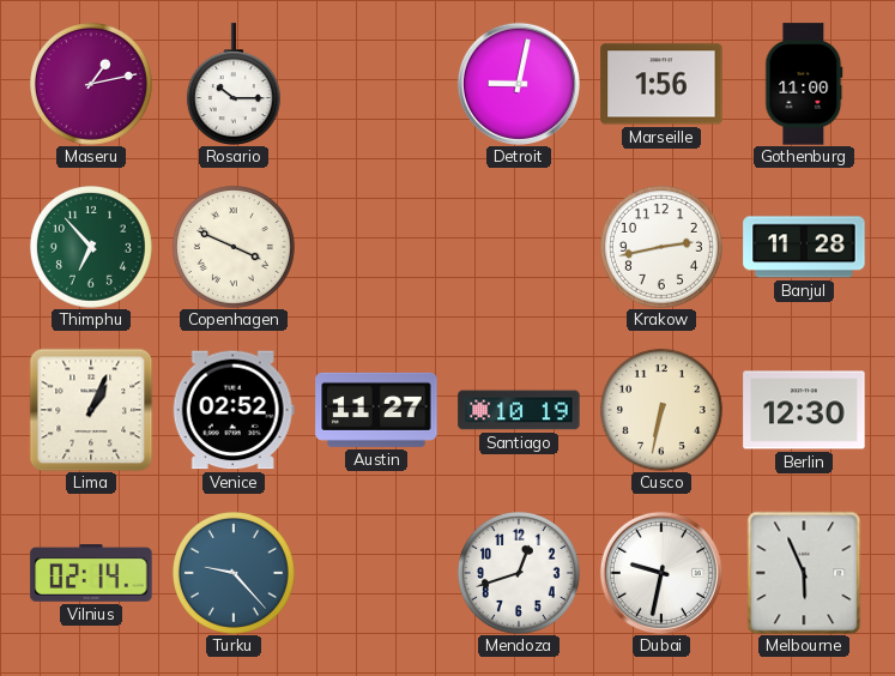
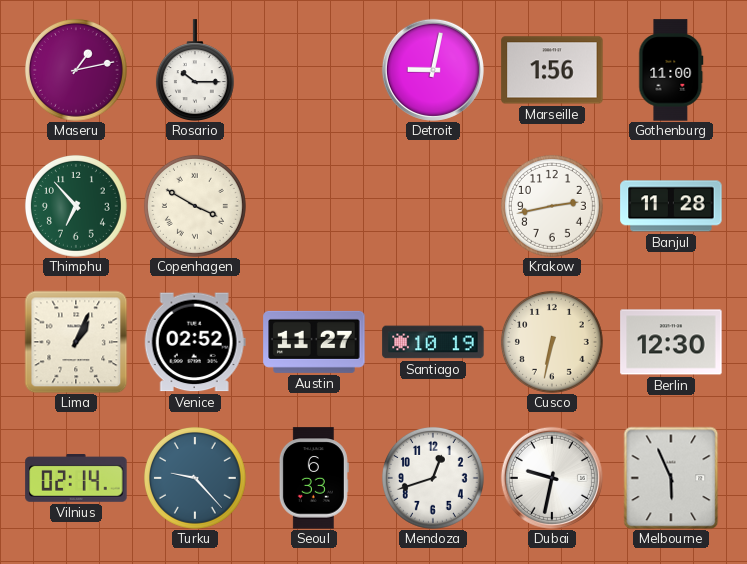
Copenhagen: 3:49 -> 3:50
Seoul: none -> 6:33
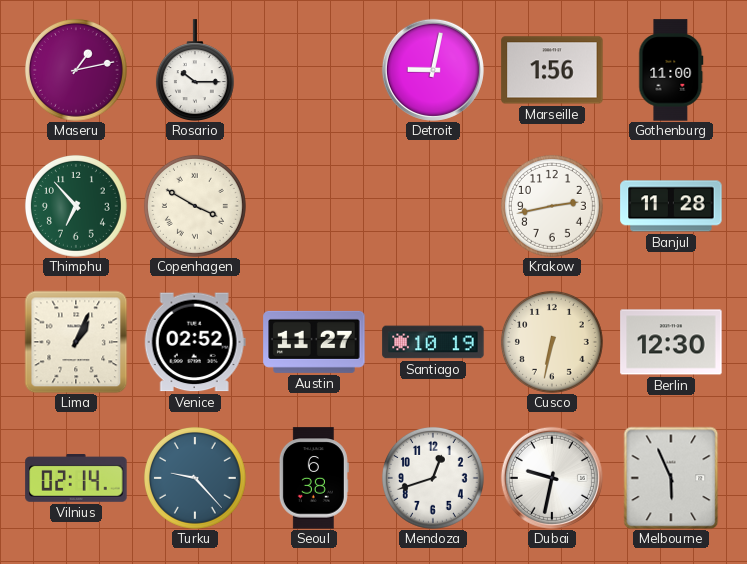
Seoul: 6:33 -> 6:38
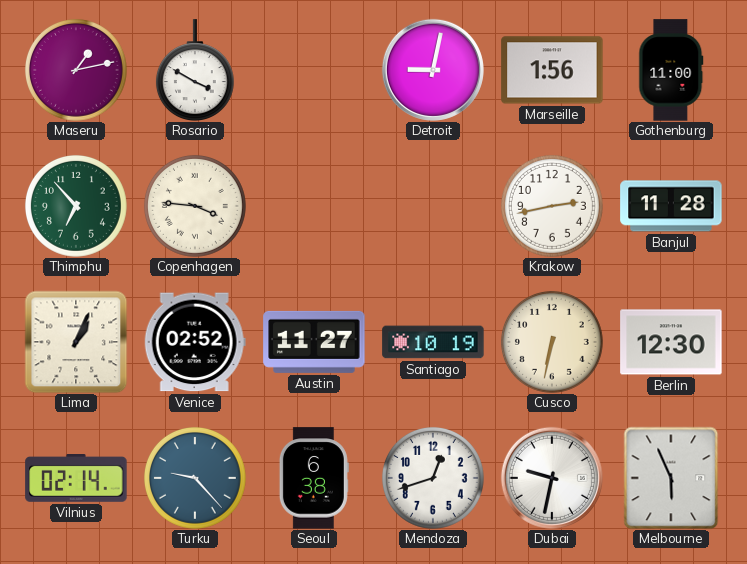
Rosario: 10:15 -> 3:50
Copenhagen: 3:50 -> 3:46
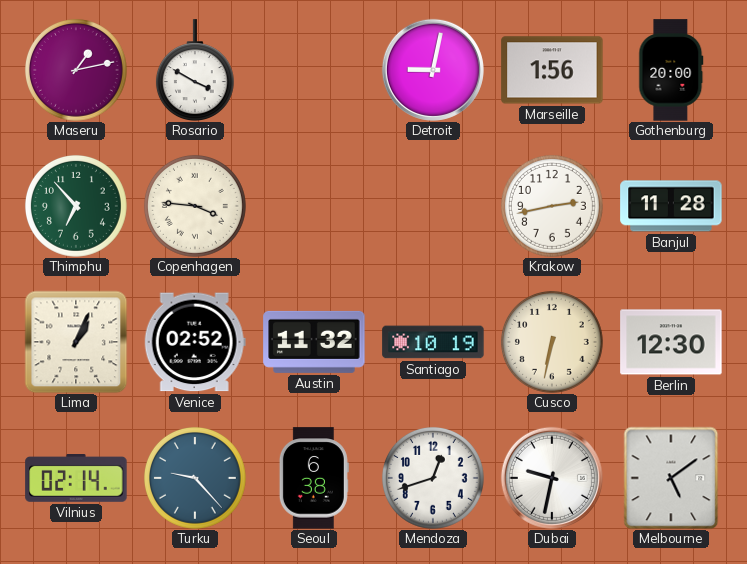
Gothenburg: 11:00 -> 20:00
Austin: 11:27 -> 11:32
Melbourne: 5:56 -> 5:09
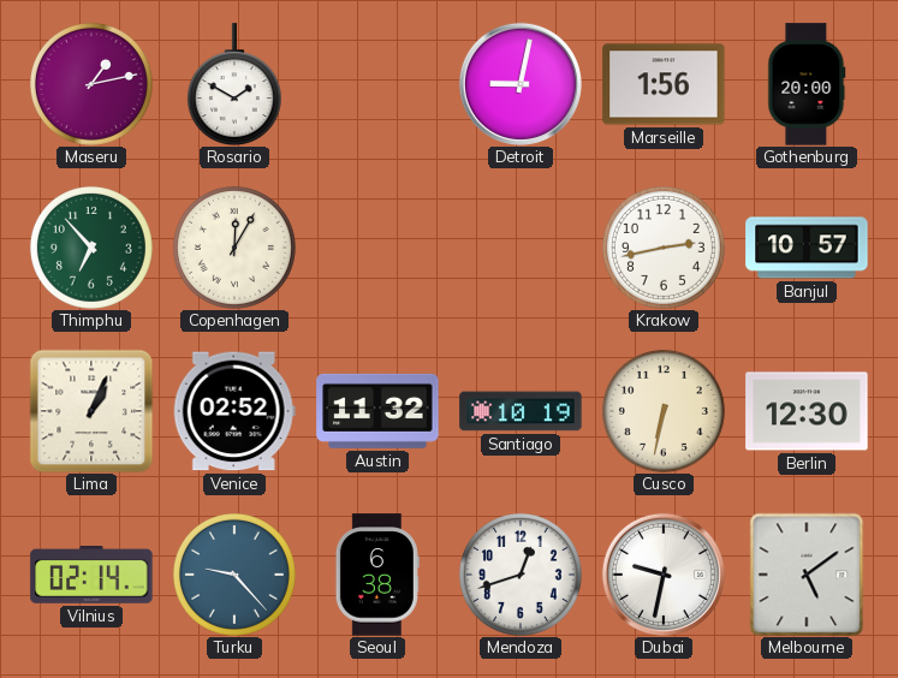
Rosario: 3:50 -> 1:50
Copenhagen: 3:46 -> 12:05
Banjul: 11:28 -> 10:57
